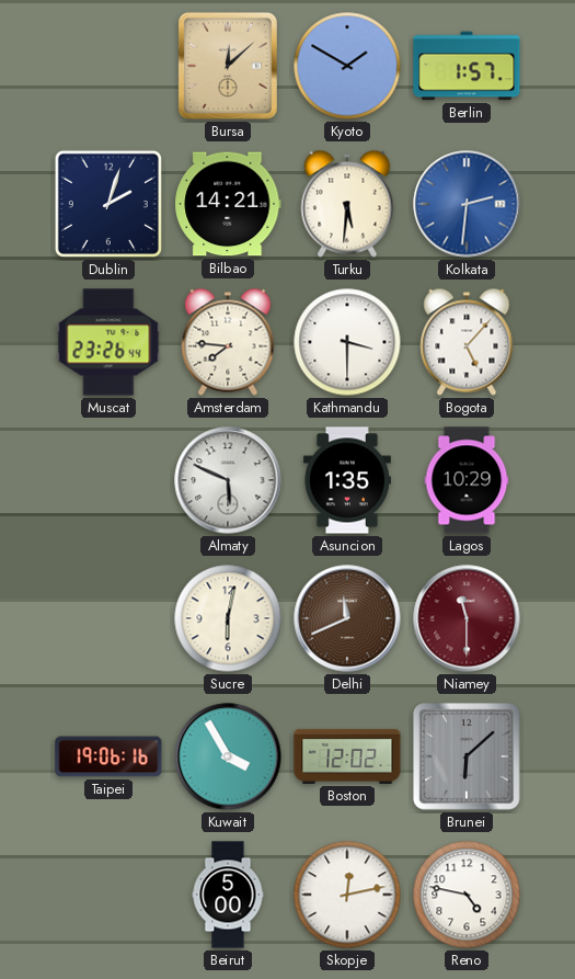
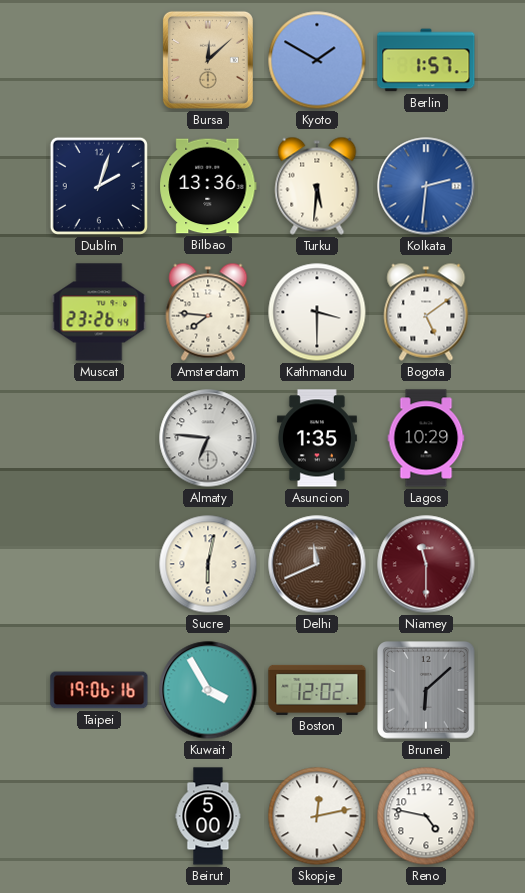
Bilbao: 14:21 -> 13:36
Bogota: 5:07 -> 5:09
Almaty: 5:49 -> 6:46
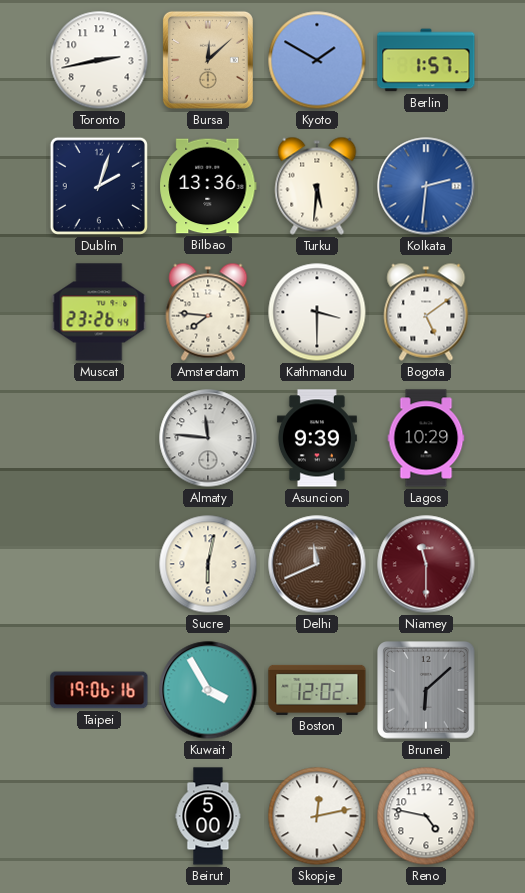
Toronto: none -> 2:43
Almaty: 6:46 -> 11:46
Asuncion: 1:35 -> 9:39
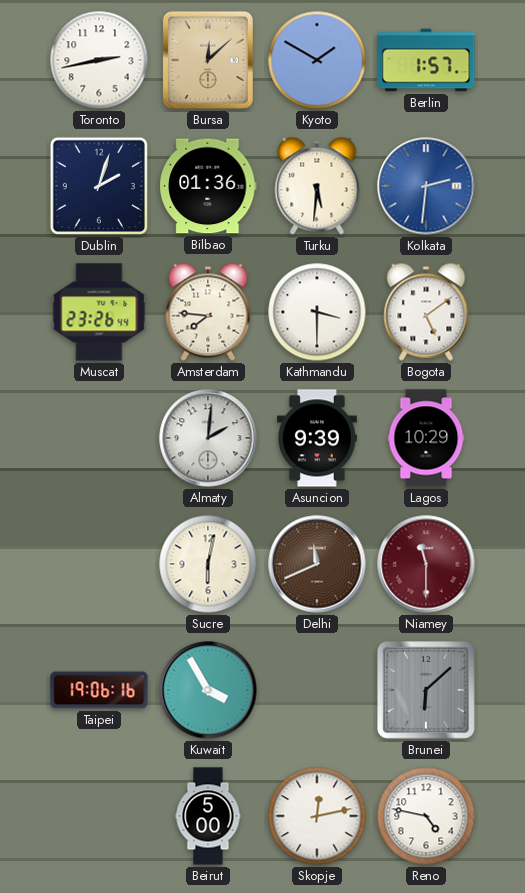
Bilbao: 13:36 -> 01:36
Almaty: 11:46 -> 2:01
Boston: 12:02 -> none
